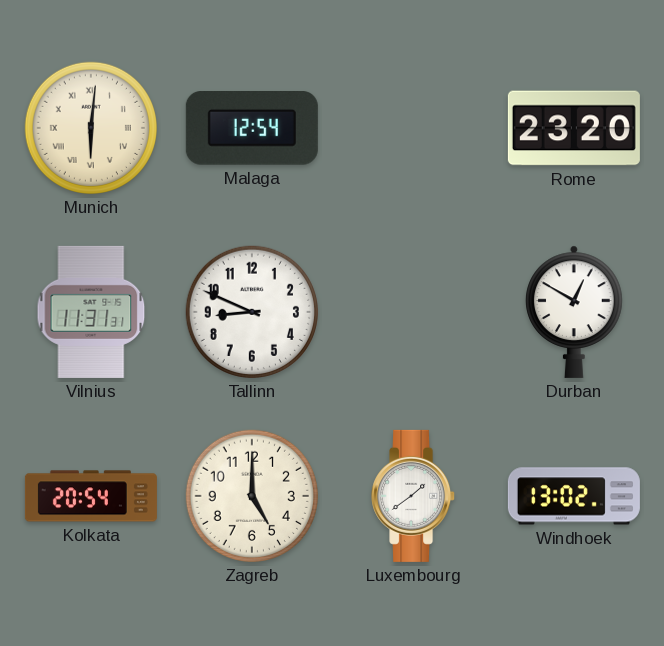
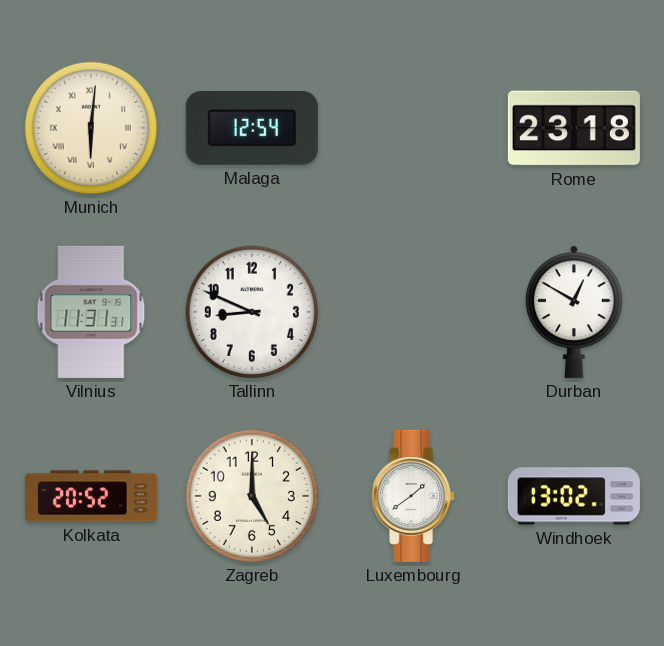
Rome: 23:20 -> 23:18
Kolkata: 20:54 -> 20:52
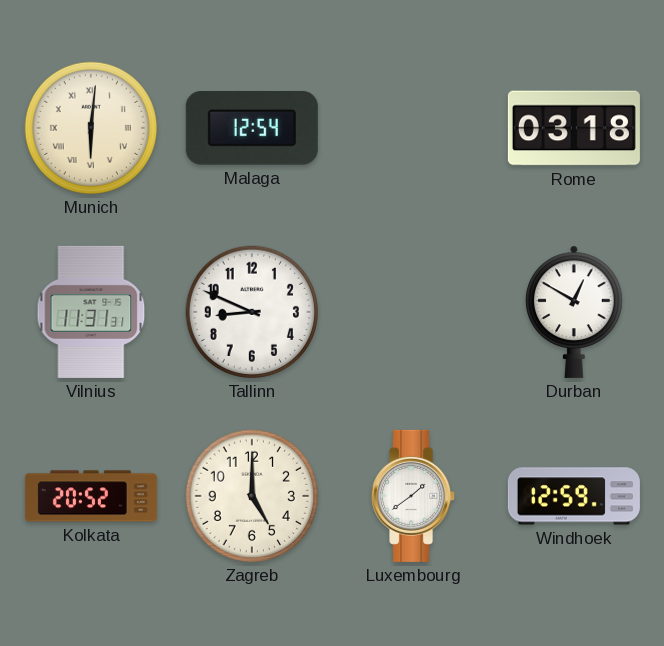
Rome: 23:18 -> 03:18
Windhoek: 13:02 -> 12:59
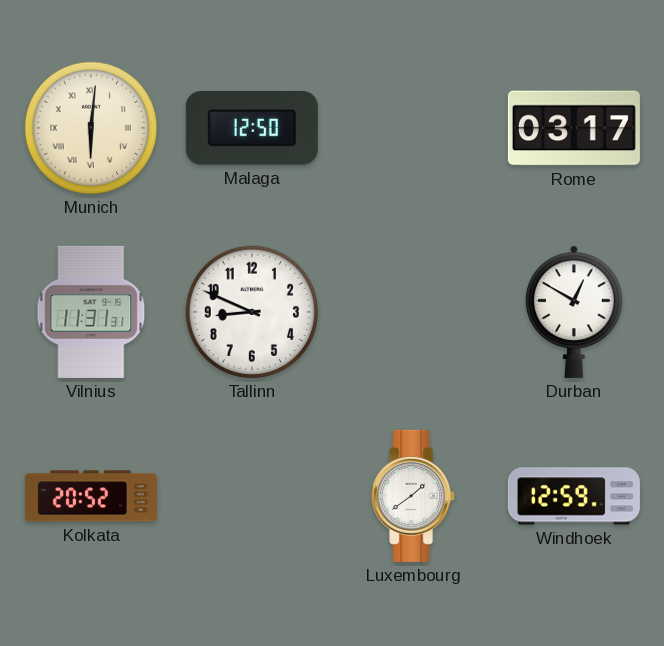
Malaga: 12:54 -> 12:50
Rome: 03:18 -> 03:17
Zagreb: 5:00 -> none
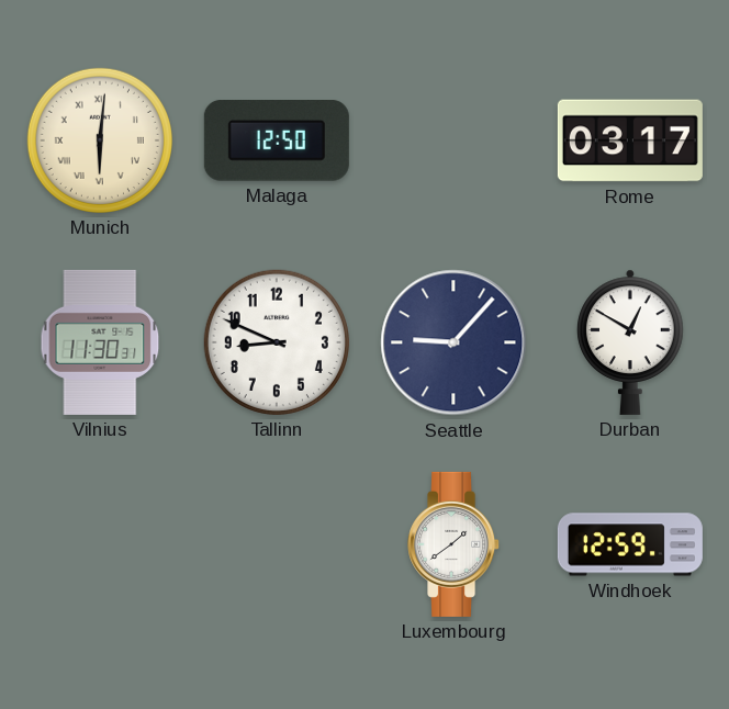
Vilnius: 11:31 -> 11:30
Seattle: none -> 9:07
Kolkata: 20:52 -> none
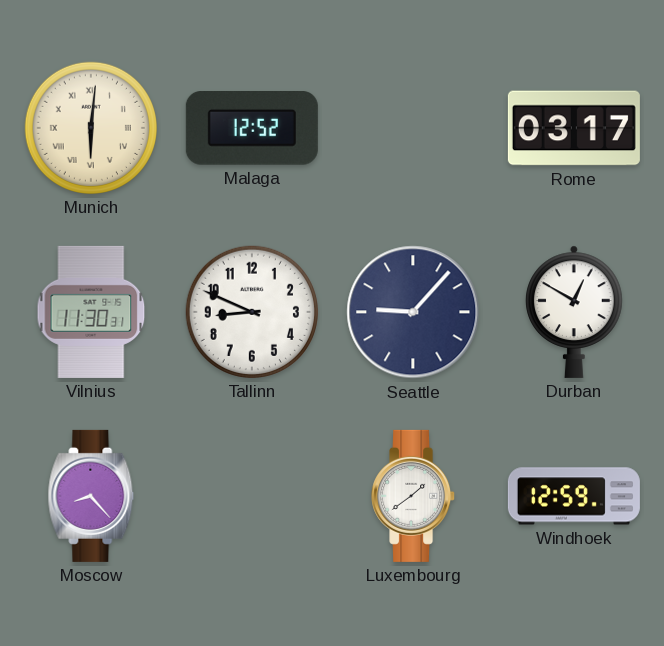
Malaga: 12:50 -> 12:52
Moscow: none -> 8:23
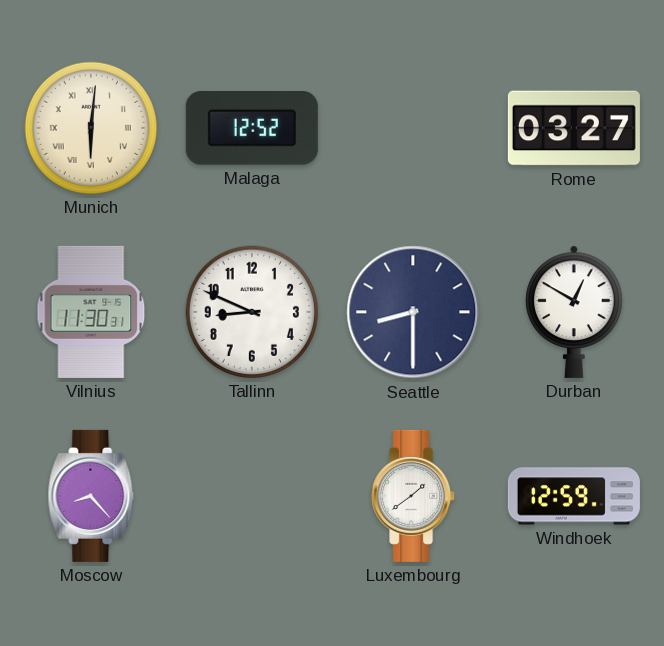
Rome: 03:17 -> 03:27
Seattle: 9:07 -> 8:30
